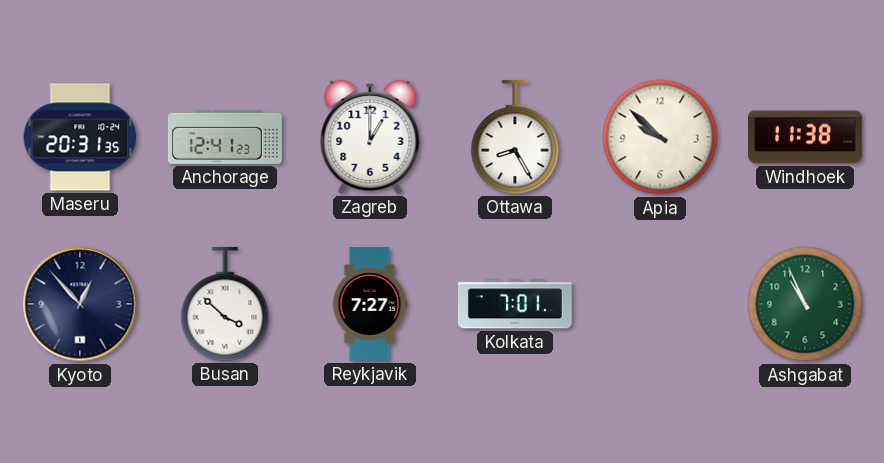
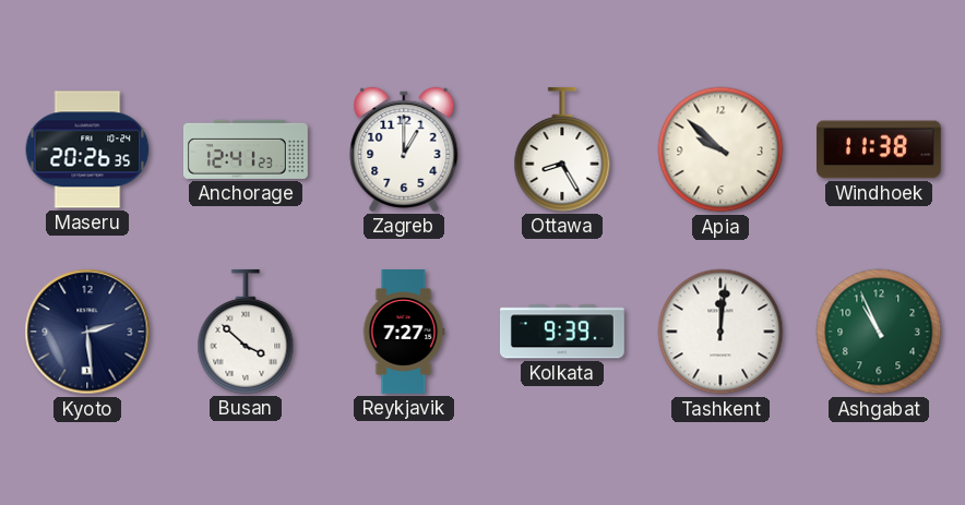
Maseru: 20:31 -> 20:26
Kyoto: 12:53 -> 2:29
Kolkata: 7:01 -> 9:39
Tashkent: none -> 12:01
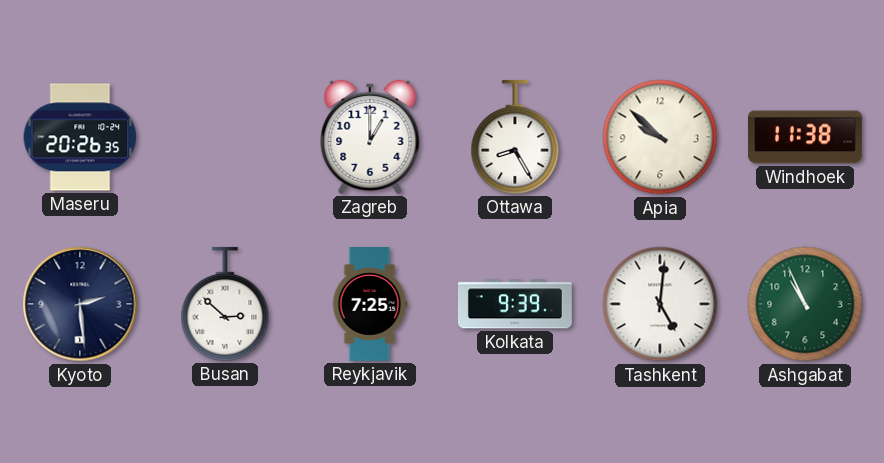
Anchorage: 12:41 -> none
Busan: 3:52 -> 2:52
Reykjavik: 7:27 -> 7:25
Tashkent: 12:01 -> 5:01
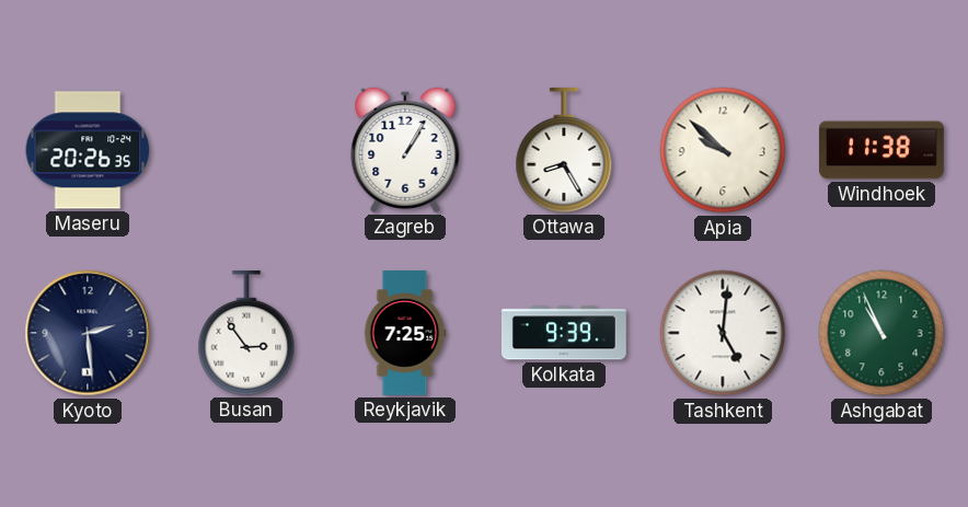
Zagreb: 1:00 -> 1:05
Busan: 2:52 -> 2:54
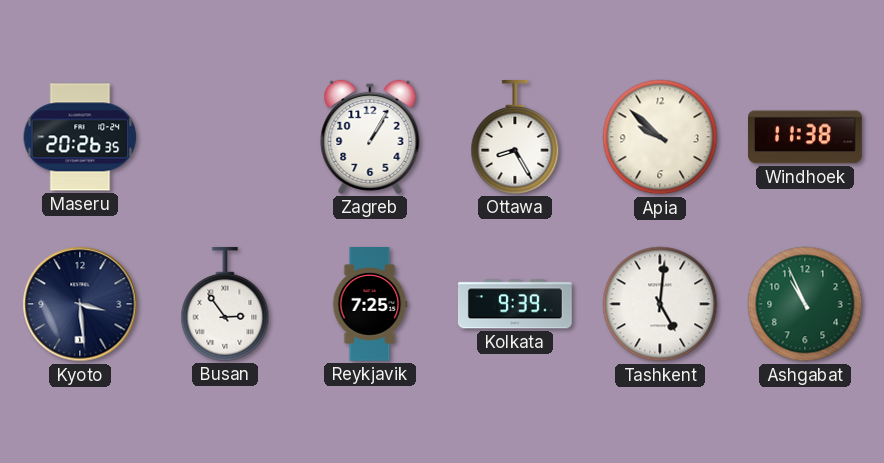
Kyoto: 2:29 -> 3:29
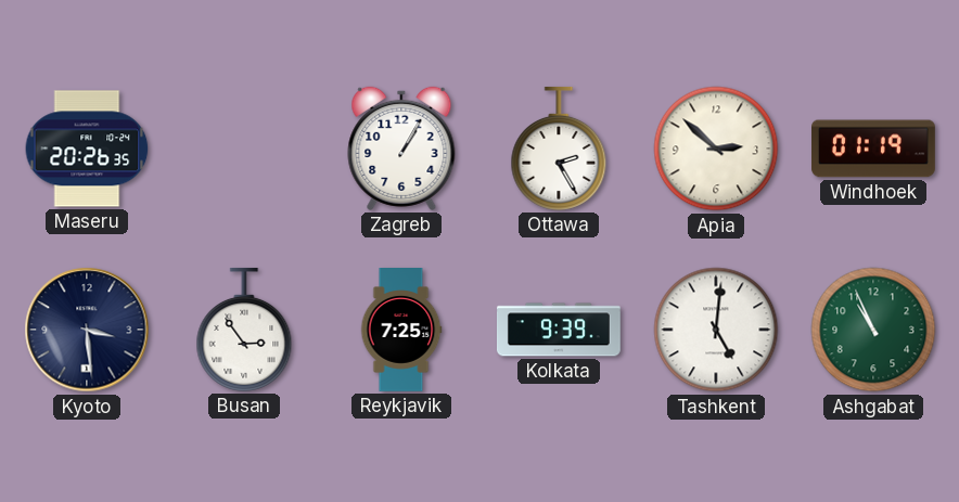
Ottawa: 8:25 -> 2:25
Apia: 9:52 -> 2:52
Windhoek: 11:38 -> 01:19
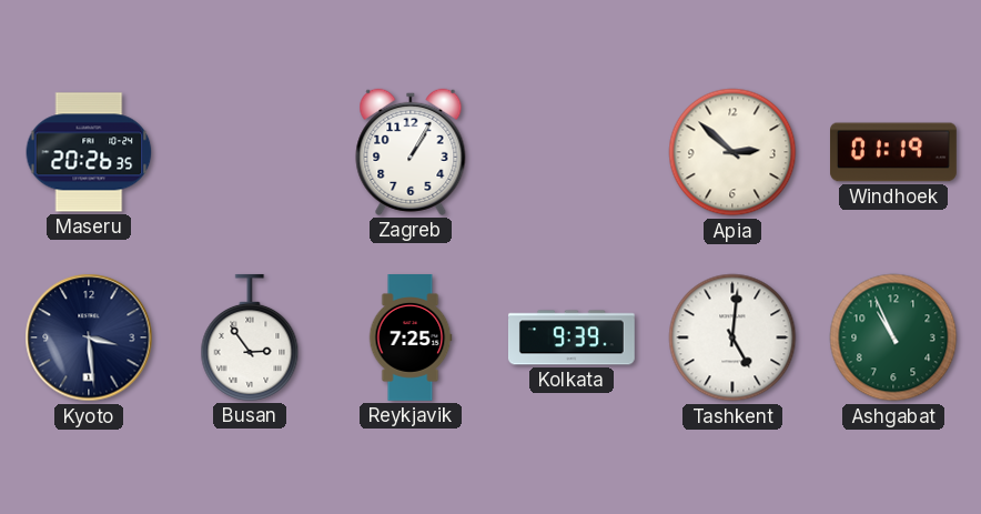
Ottawa: 2:25 -> none
